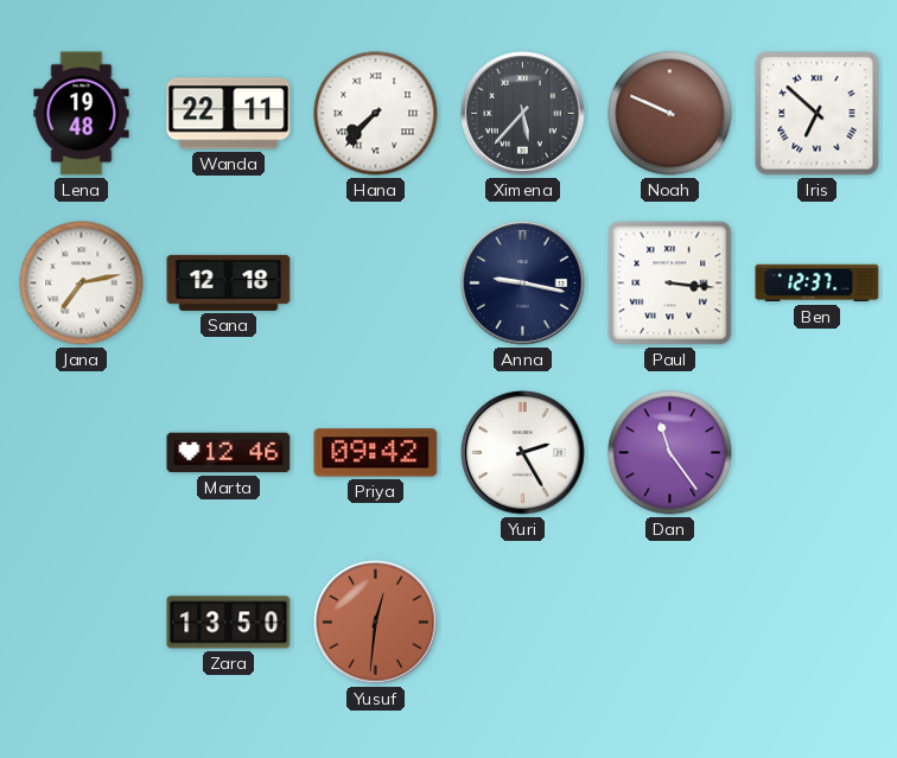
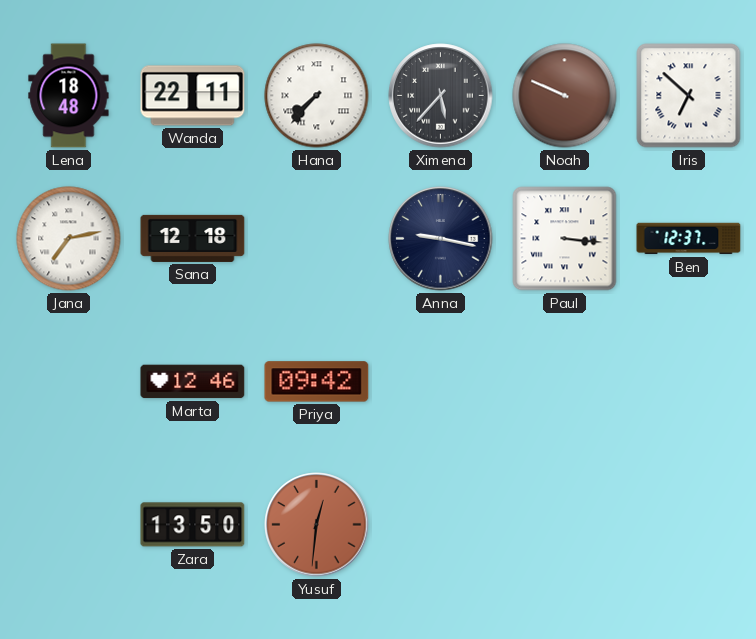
Lena: 19:48 -> 18:48
Yuri: 2:25 -> none
Dan: 11:24 -> none
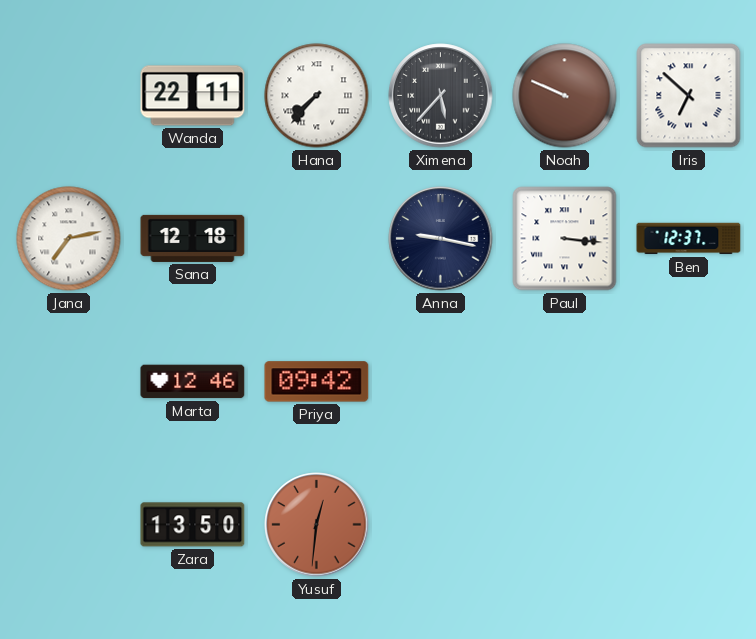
Lena: 18:48 -> none
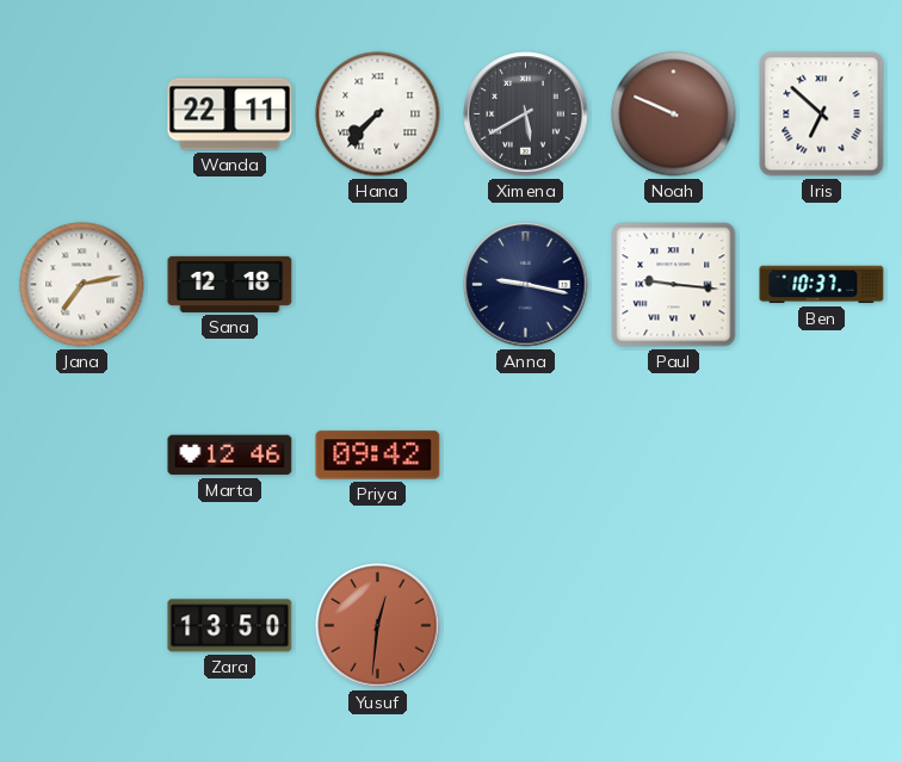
Ximena: 5:37 -> 5:40
Paul: 3:16 -> 9:16
Ben: 12:37 -> 10:37
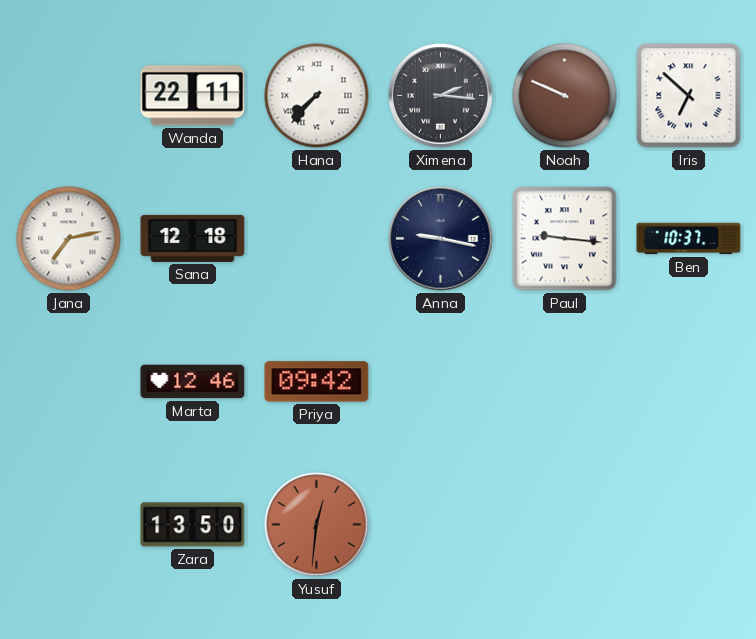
Ximena: 5:40 -> 2:16
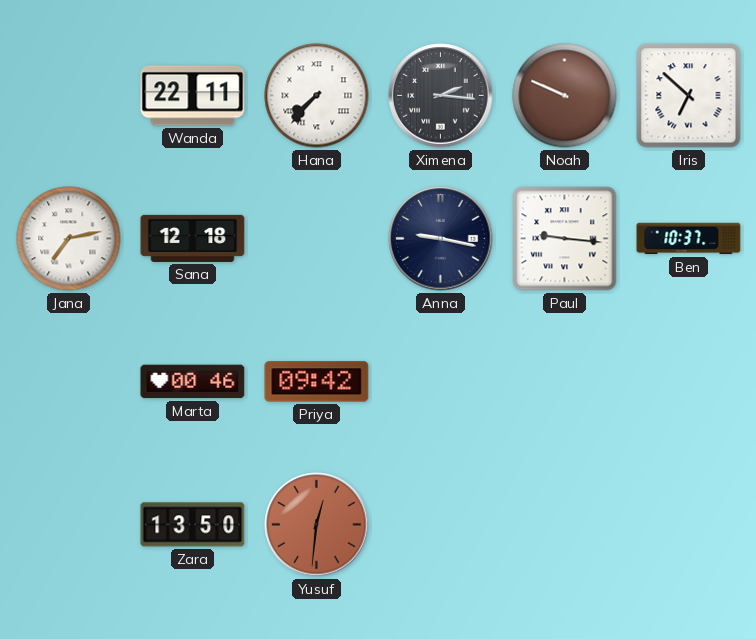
Marta: 12:46 -> 00:46
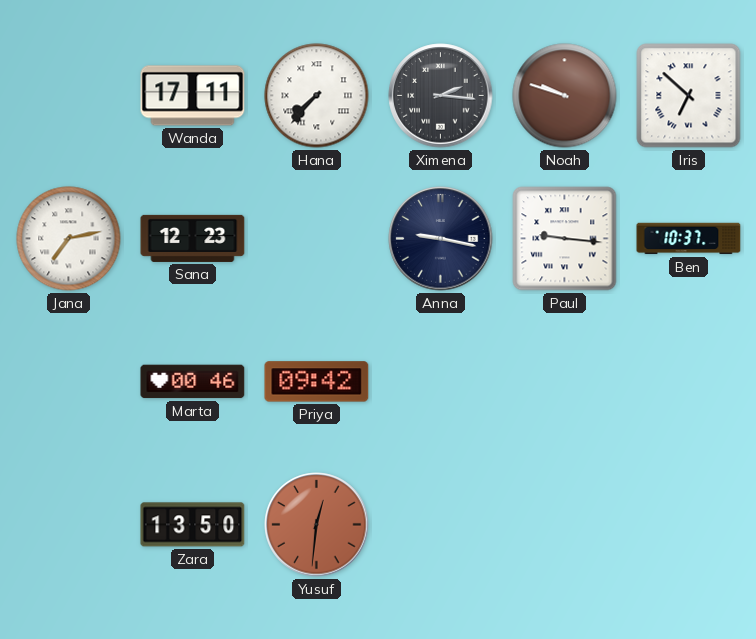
Wanda: 22:11 -> 17:11
Noah: 9:49 -> 9:48
Sana: 12:18 -> 12:23
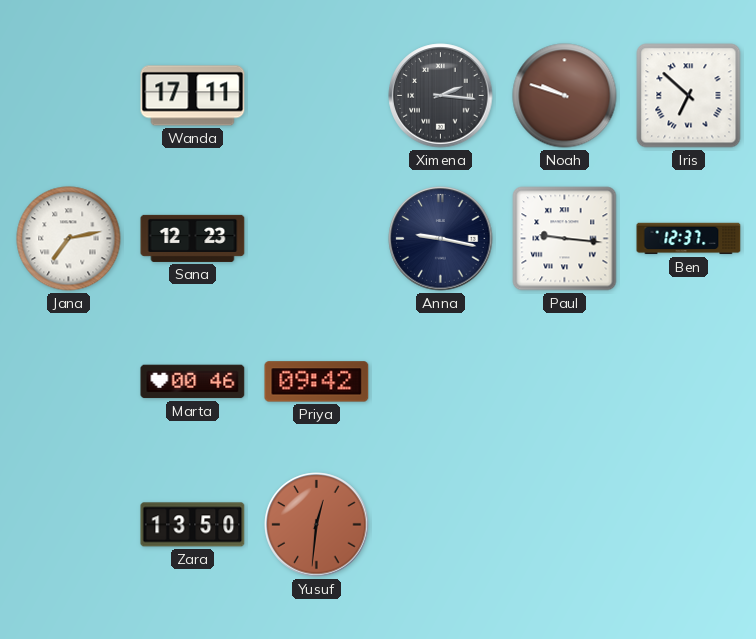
Hana: 7:37 -> none
Ben: 10:37 -> 12:37
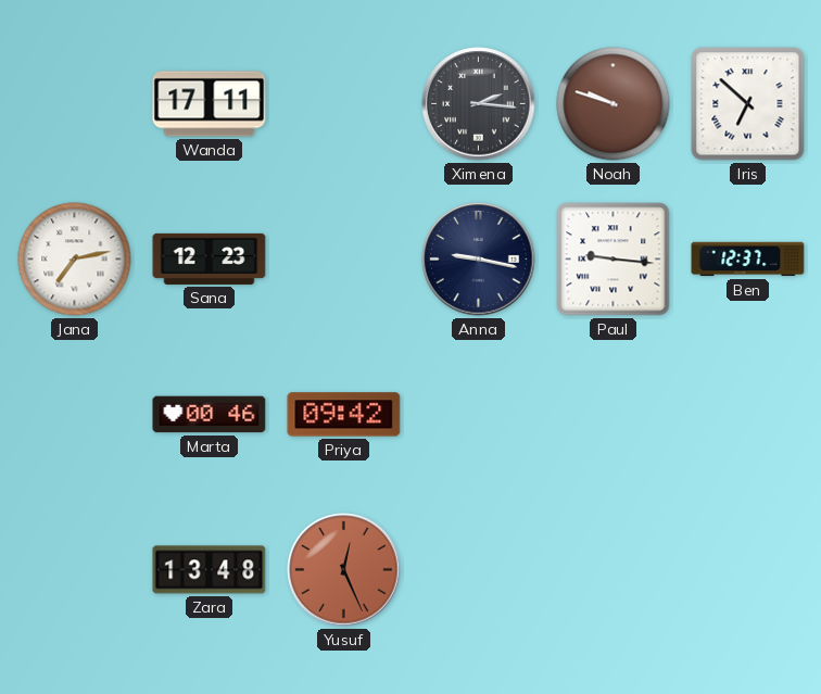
Zara: 13:50 -> 13:48
Yusuf: 12:31 -> 12:26
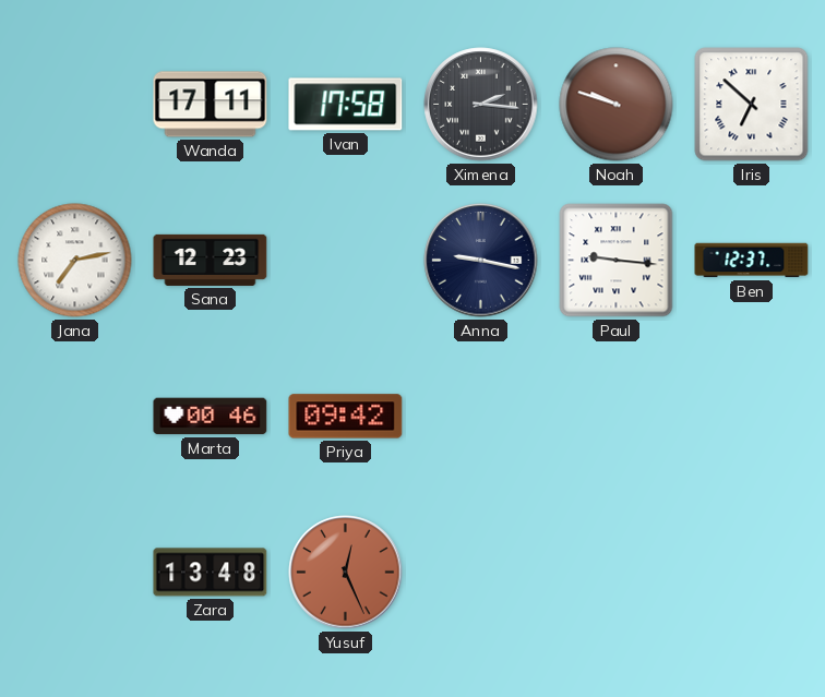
Ivan: none -> 17:58
